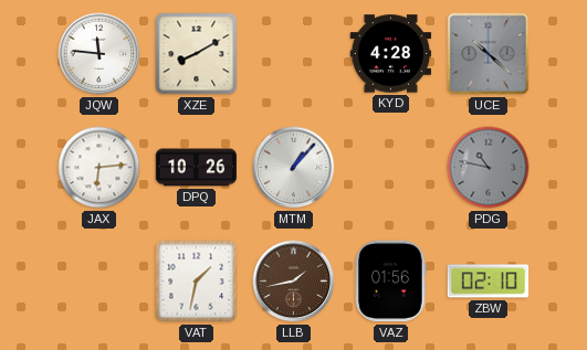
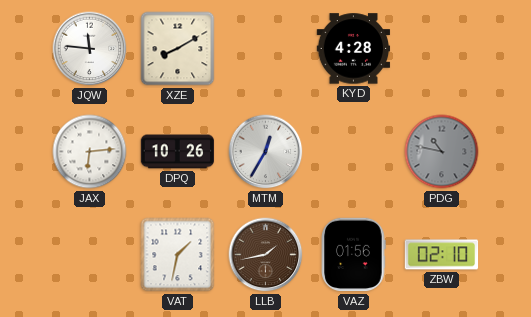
UCE: 10:22 -> none
MTM: 1:07 -> 12:35
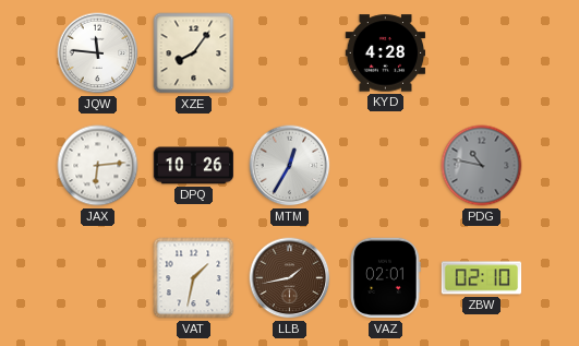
XZE: 8:10 -> 8:06
VAZ: 01:56 -> 02:01
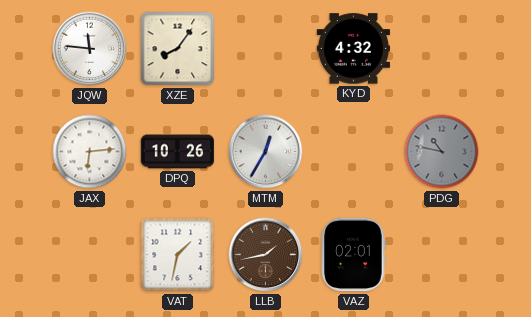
KYD: 4:28 -> 4:32
ZBW: 02:10 -> none
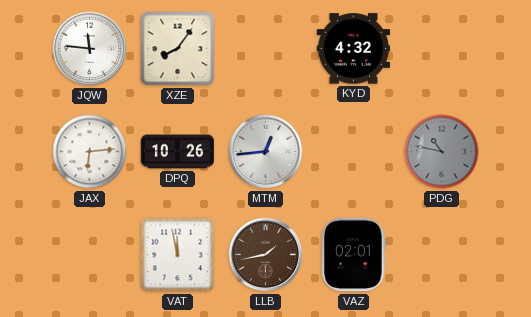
MTM: 12:35 -> 12:44
VAT: 1:32 -> 11:58
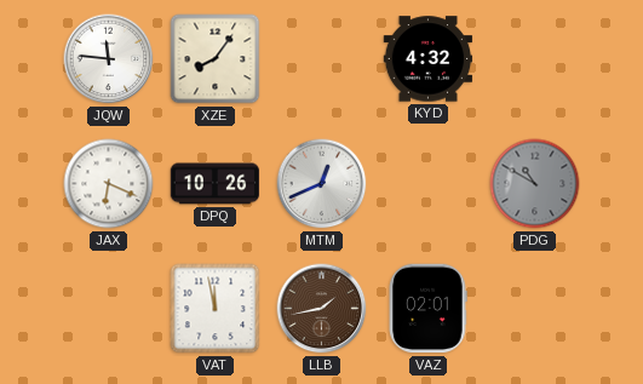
JAX: 6:14 -> 6:19
MTM: 12:44 -> 12:41
PDG: 10:47 -> 10:50
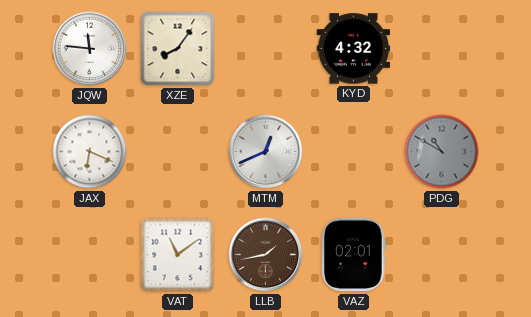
DPQ: 10:26 -> none
VAT: 11:58 -> 11:09
